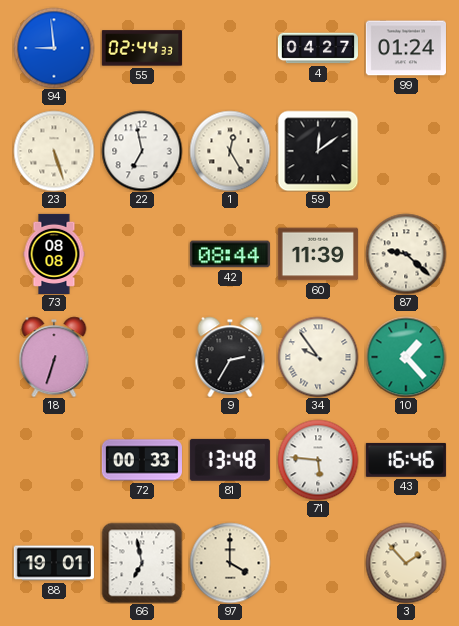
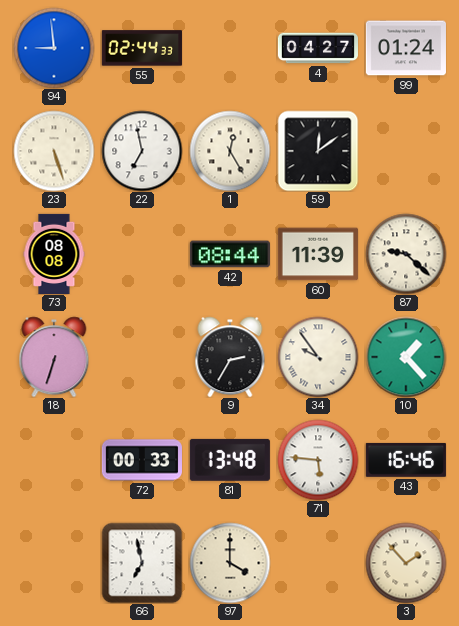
88: 19:01 -> none
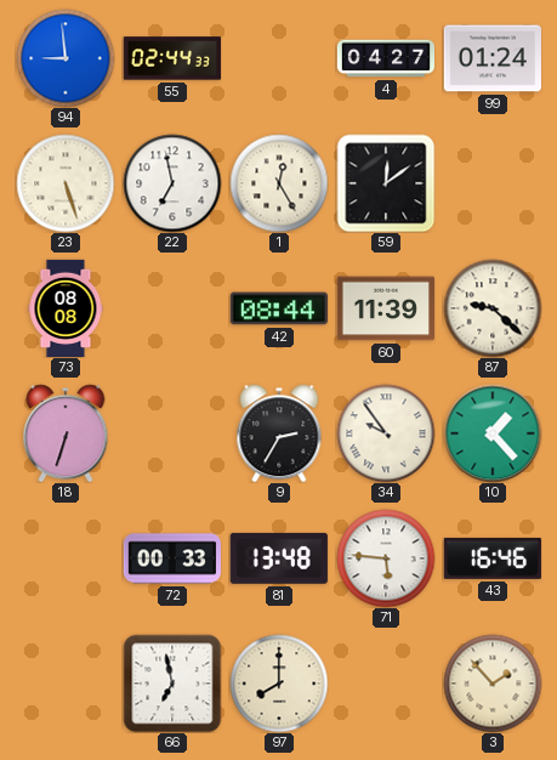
97: 4:00 -> 8:00
